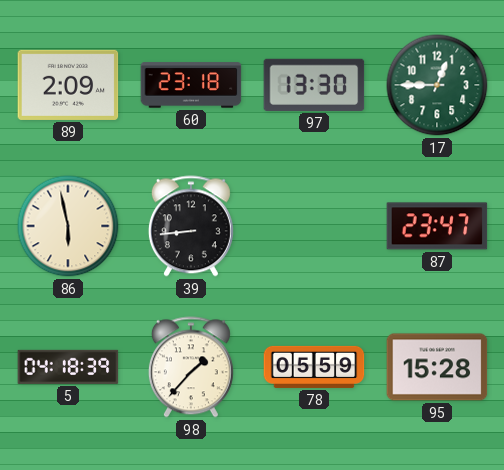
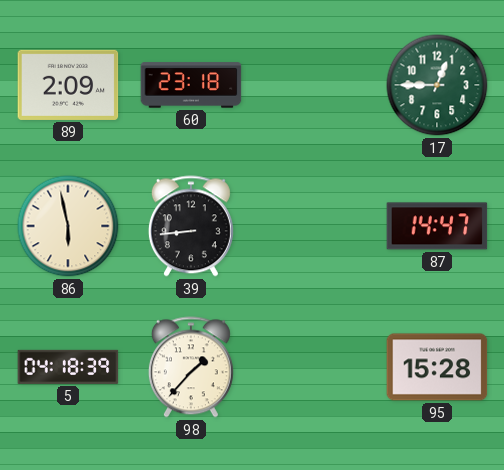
97: 13:30 -> none
87: 23:47 -> 14:47
78: 05:59 -> none
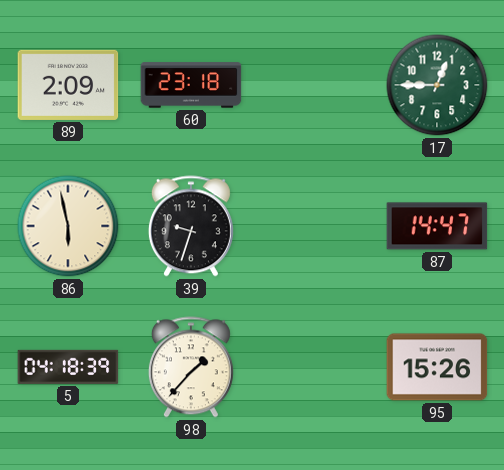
39: 8:44 -> 9:33
95: 15:28 -> 15:26
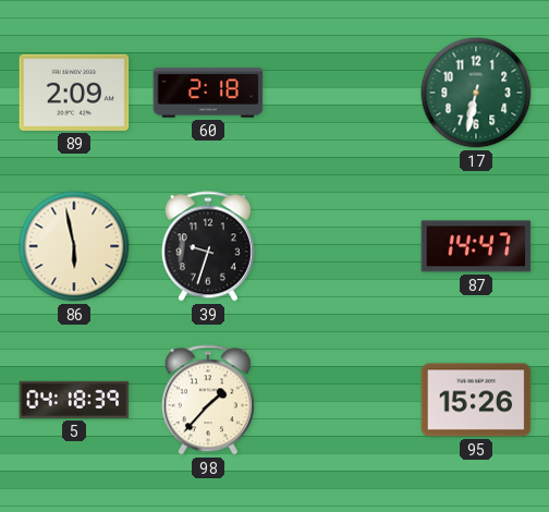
60: 23:18 -> 2:18
17: 12:45 -> 6:32
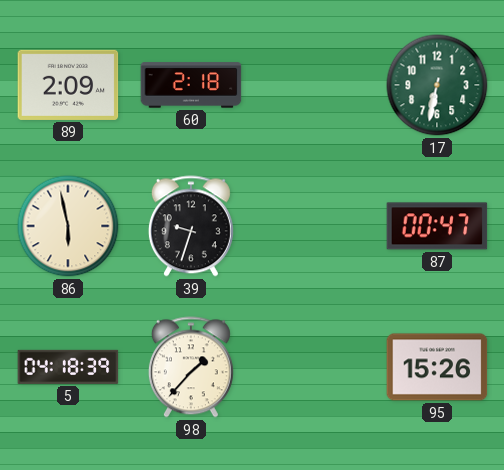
87: 14:47 -> 00:47
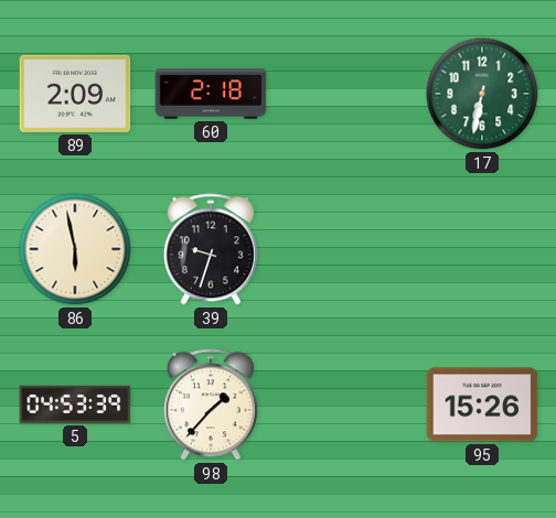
87: 00:47 -> none
5: 04:18 -> 04:53
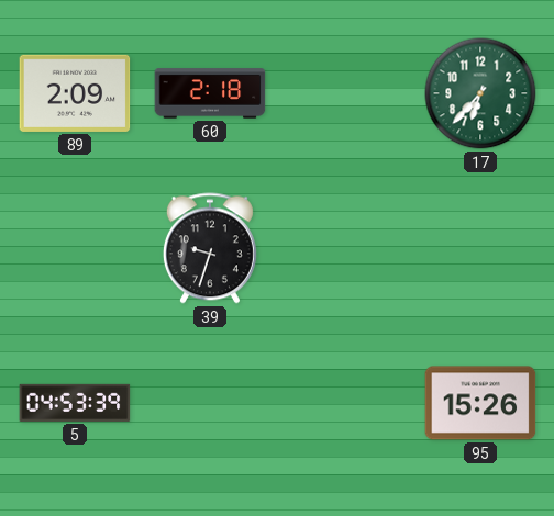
17: 6:32 -> 6:37
86: 5:58 -> none
98: 1:37 -> none
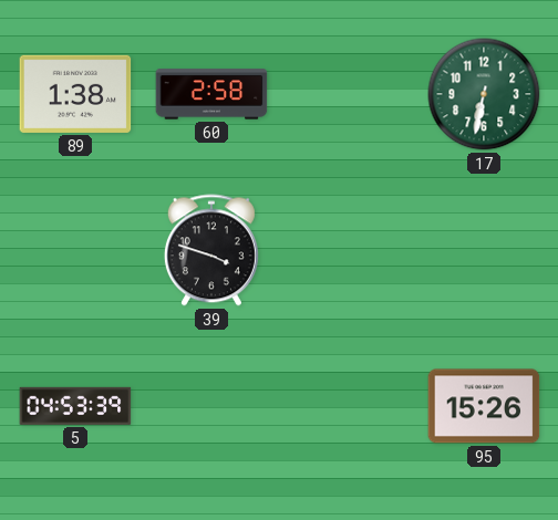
89: 2:09 -> 1:38
60: 2:18 -> 2:58
17: 6:37 -> 6:32
39: 9:33 -> 3:48
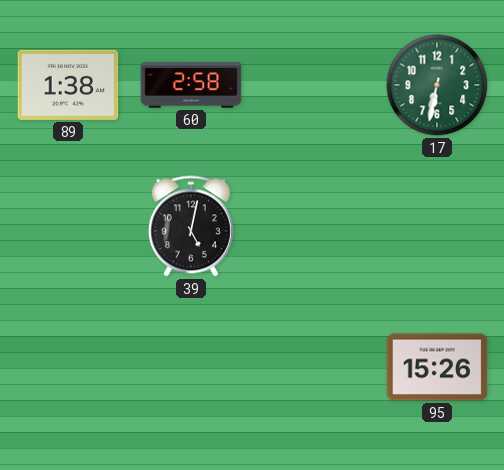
39: 3:48 -> 5:02
5: 04:53 -> none
